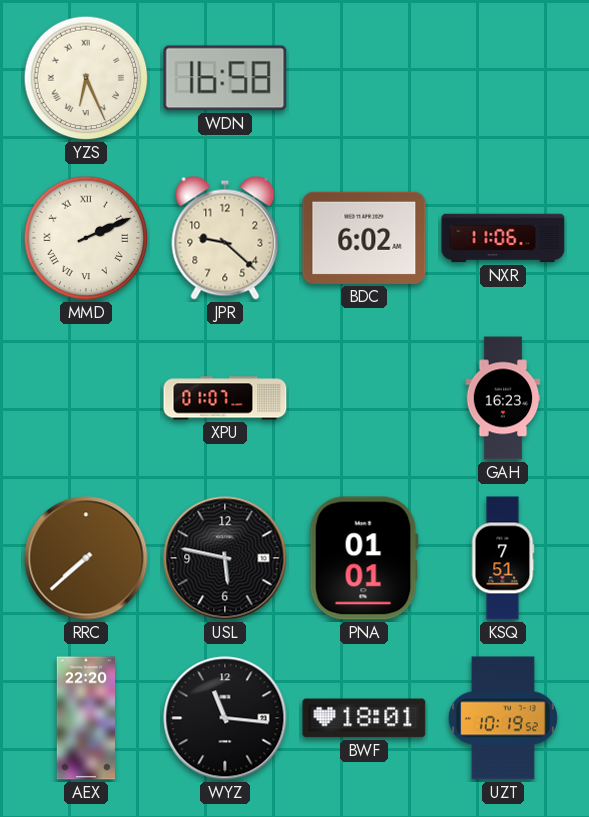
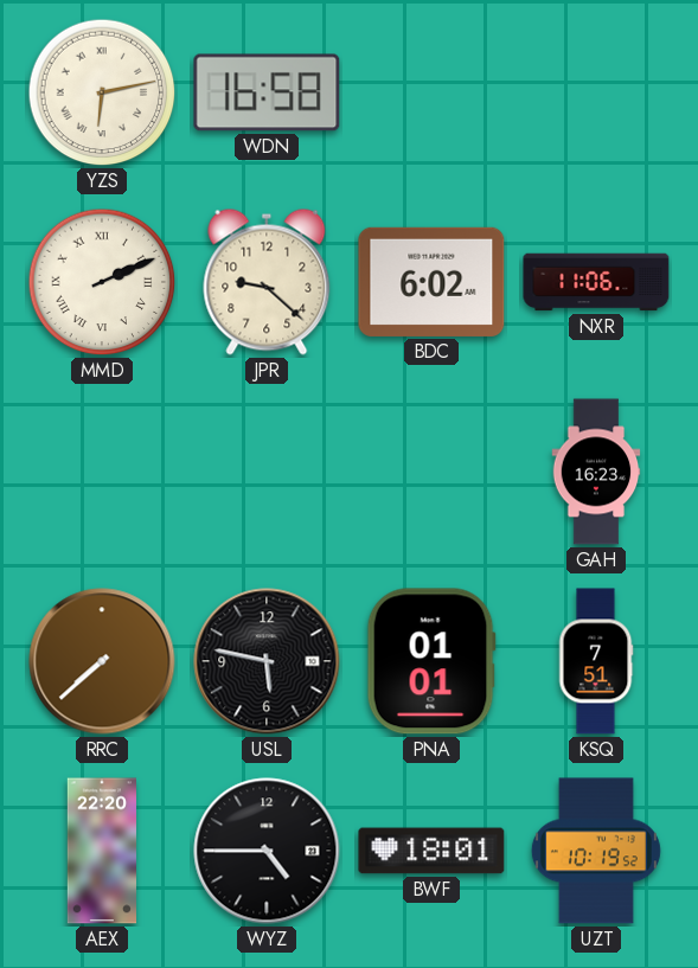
YZS: 6:26 -> 6:13
XPU: 01:07 -> none
WYZ: 11:16 -> 4:45
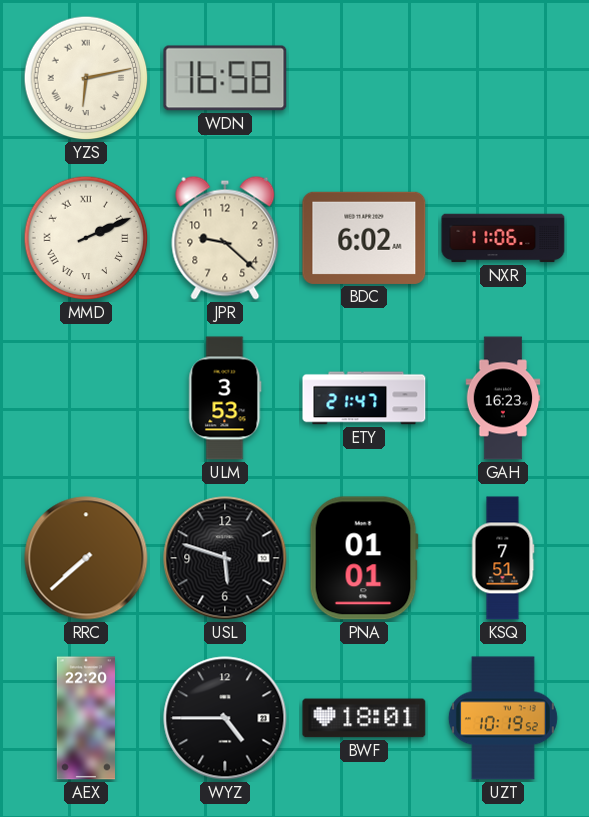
ULM: none -> 3:53
ETY: none -> 21:47
USL: 5:47 -> 5:48
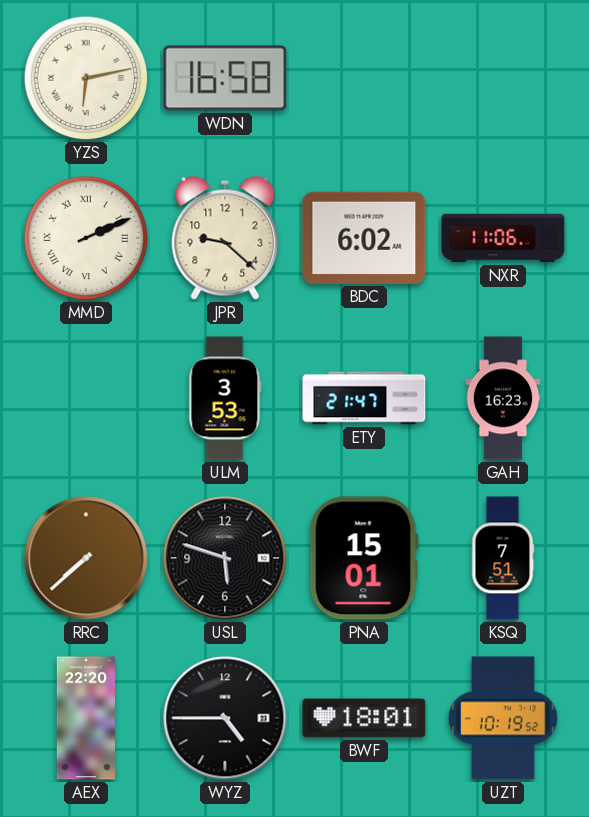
PNA: 01:01 -> 15:01
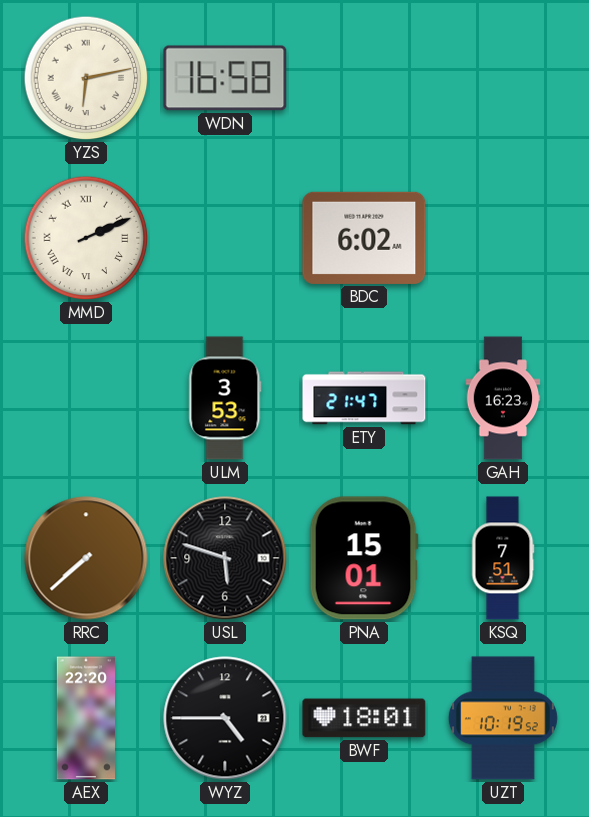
JPR: 9:22 -> none
NXR: 11:06 -> none
